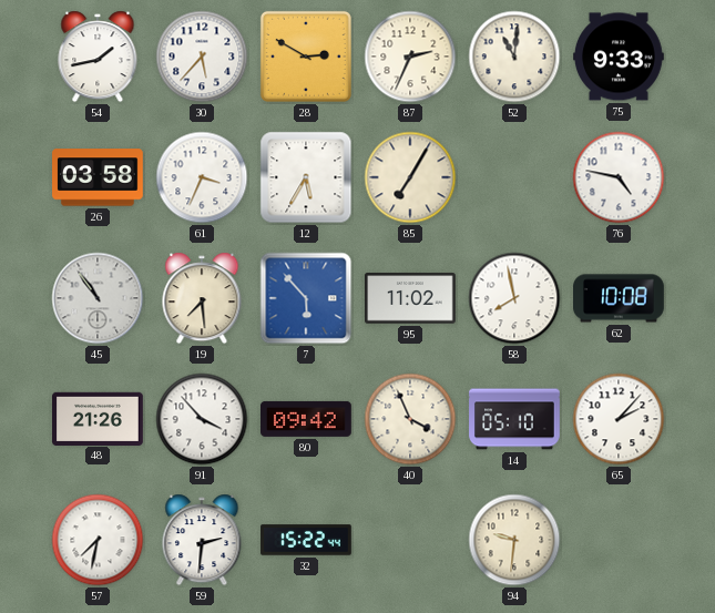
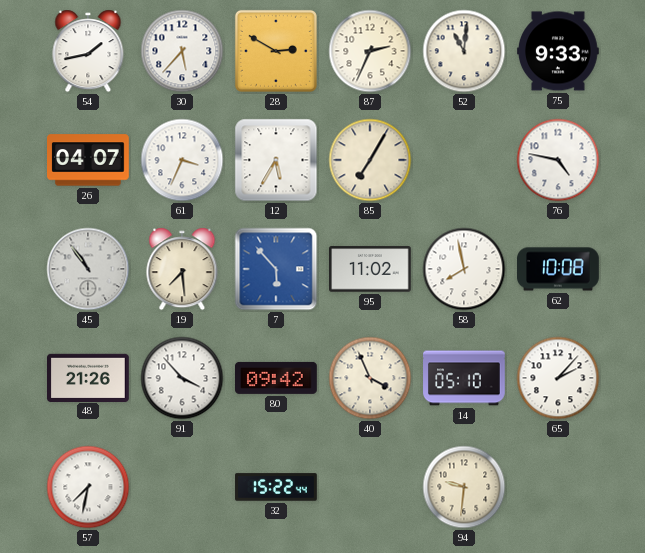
26: 03:58 -> 04:07
59: 2:31 -> none
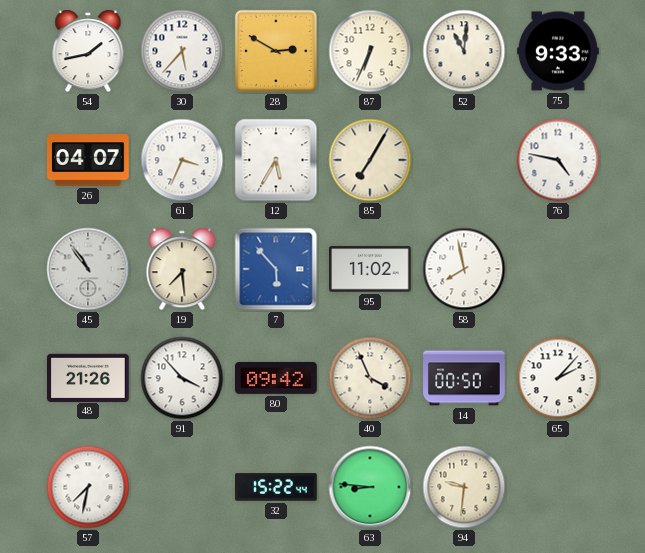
87: 2:34 -> 6:34
62: 10:08 -> none
14: 05:10 -> 00:50
63: none -> 8:46
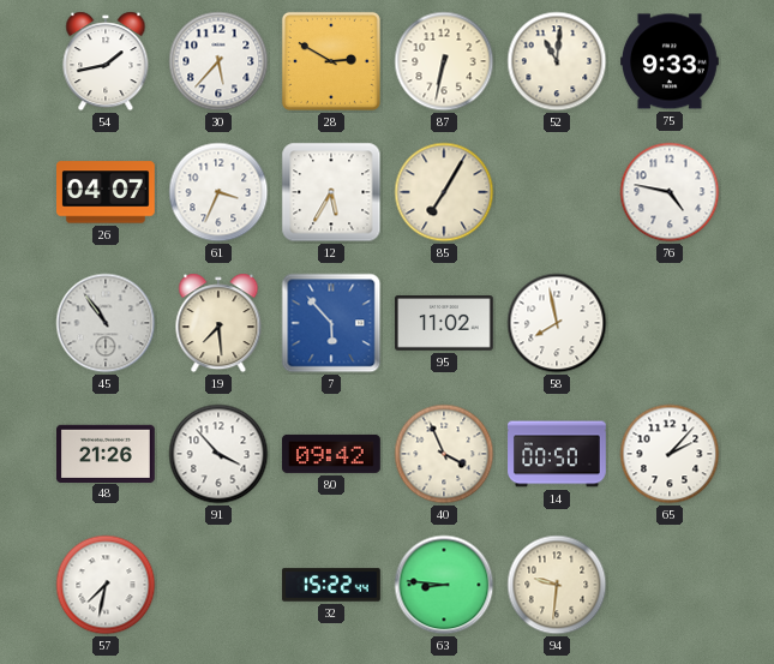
87: 6:34 -> 6:32
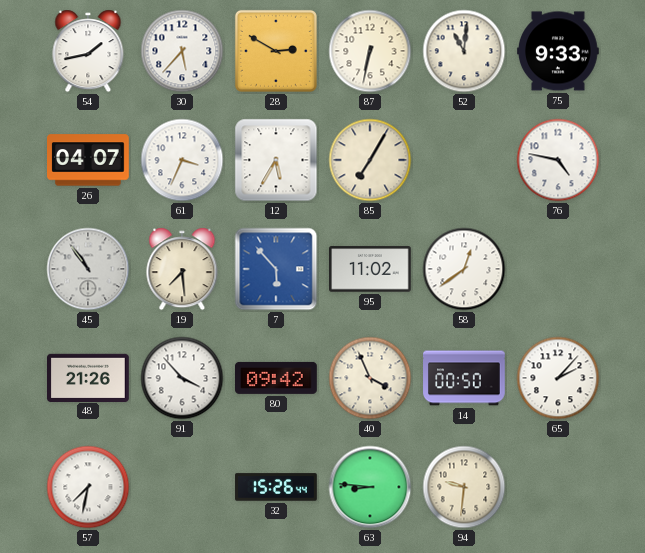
58: 7:58 -> 12:39
32: 15:22 -> 15:26
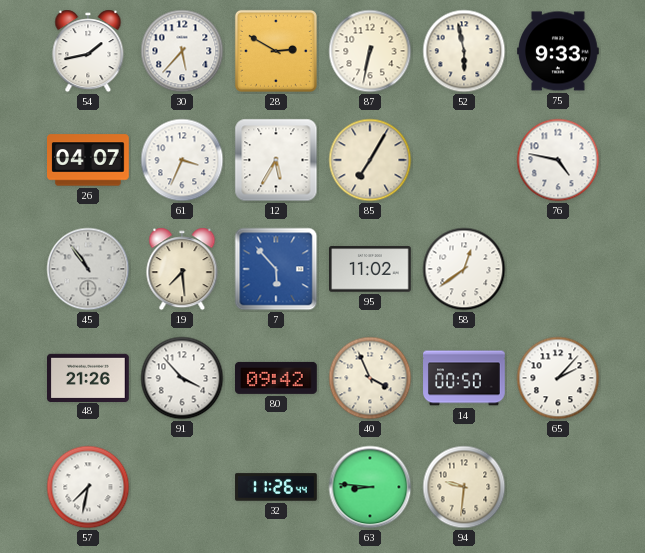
52: 11:01 -> 5:58
32: 15:26 -> 11:26
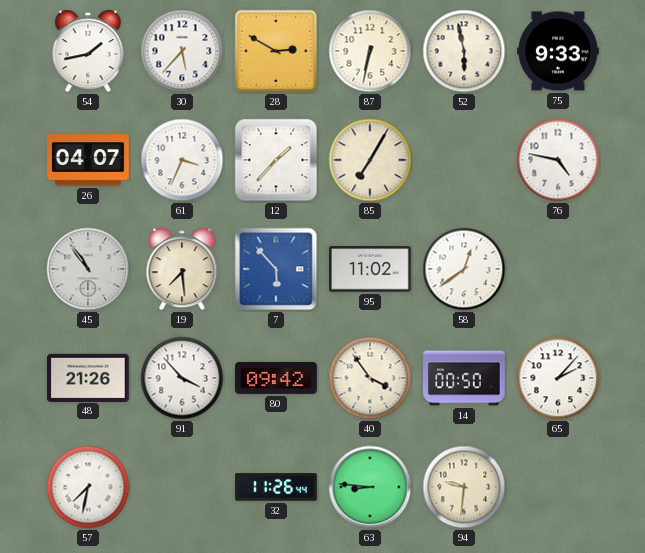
12: 5:35 -> 1:37
40: 3:56 -> 3:54
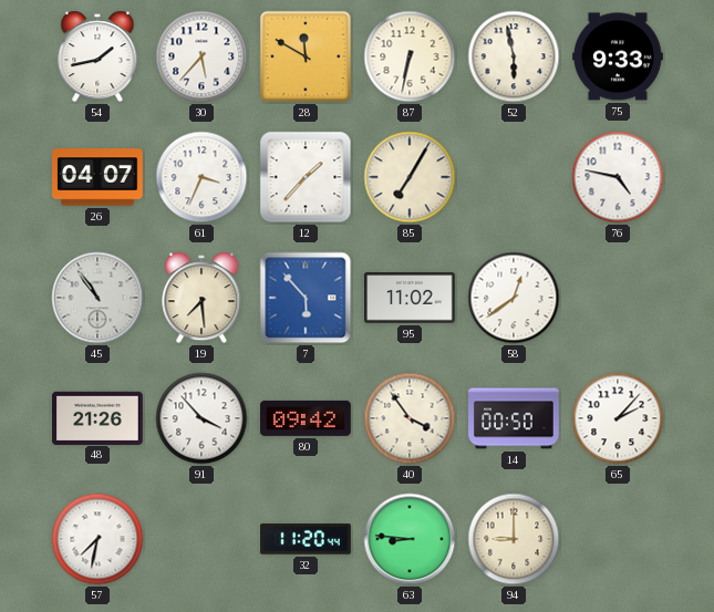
28: 2:50 -> 11:50
32: 11:26 -> 11:20
94: 9:31 -> 9:00
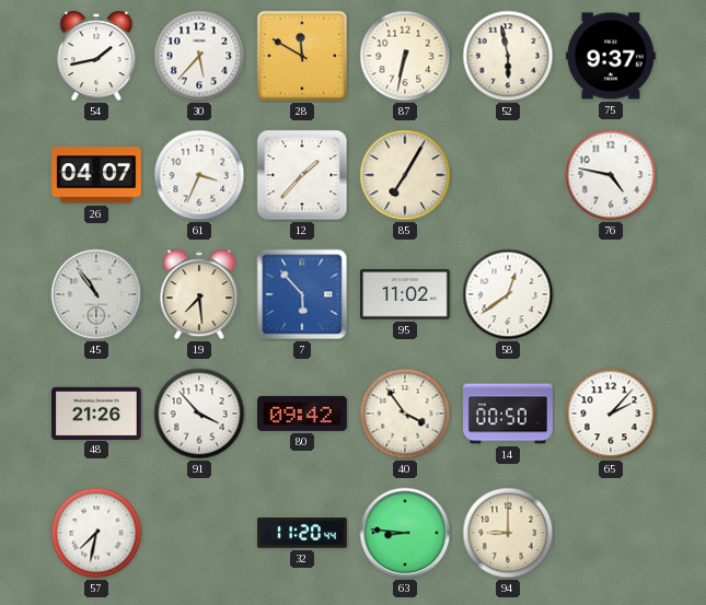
75: 9:33 -> 9:37
